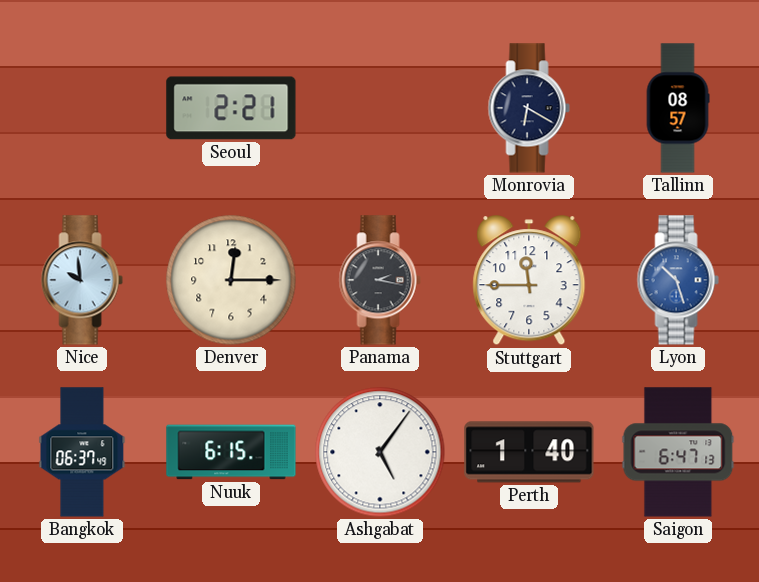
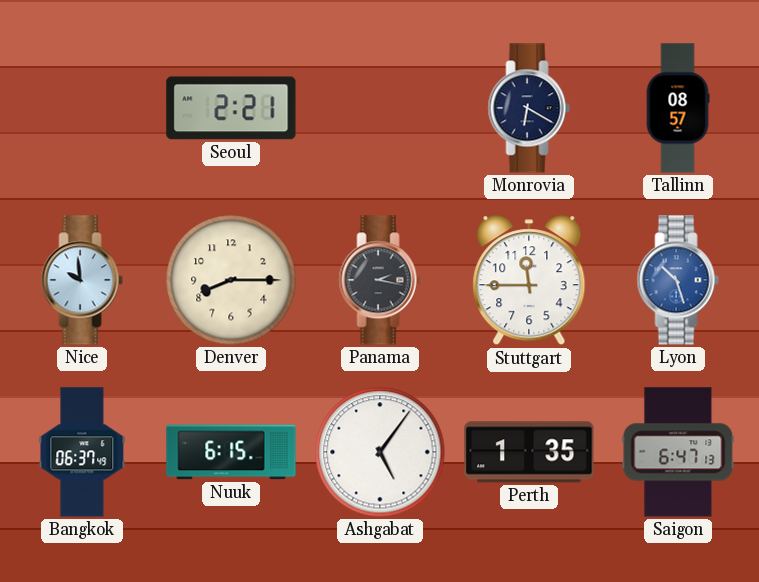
Denver: 12:15 -> 8:15
Perth: 1:40 -> 1:35
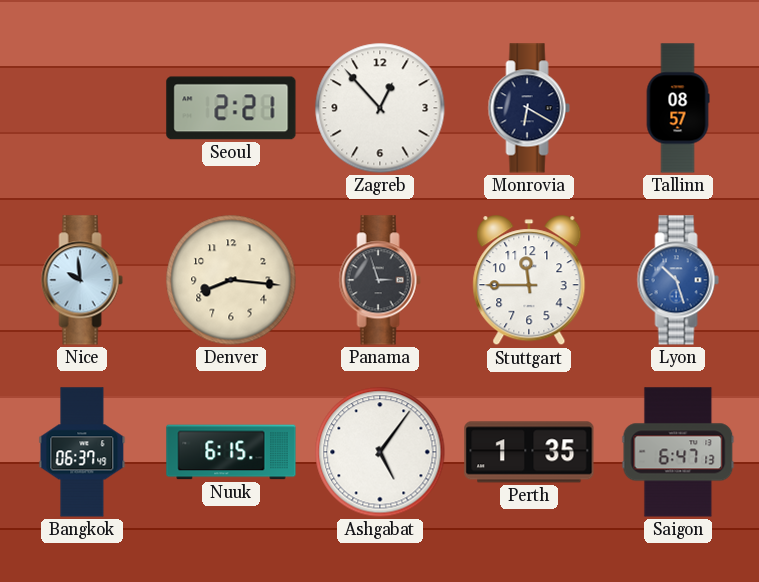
Zagreb: none -> 12:53
Denver: 8:15 -> 8:16
Panama: 2:17 -> 2:57
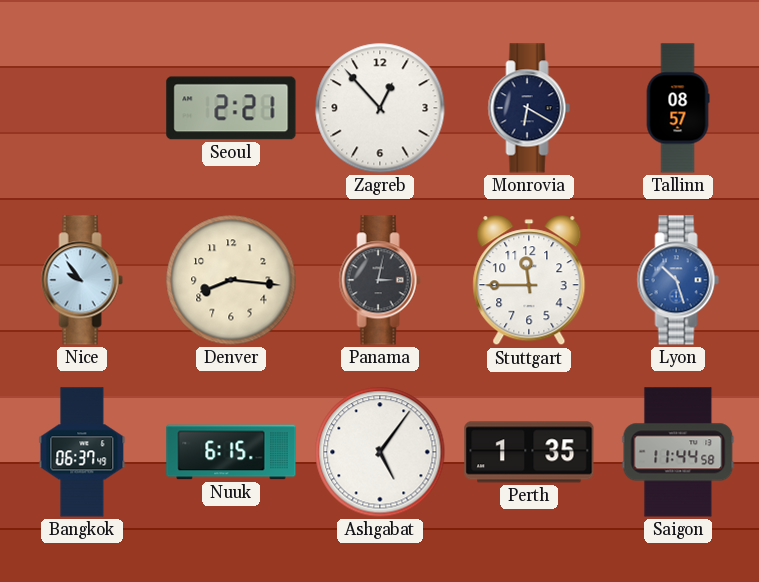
Nice: 9:59 -> 9:54
Panama: 2:57 -> 3:02
Saigon: 6:47 -> 11:44
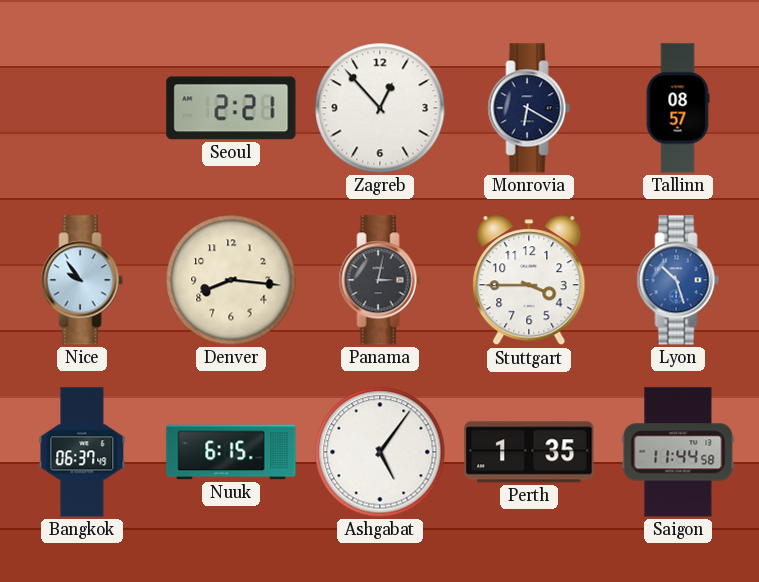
Stuttgart: 11:45 -> 3:45
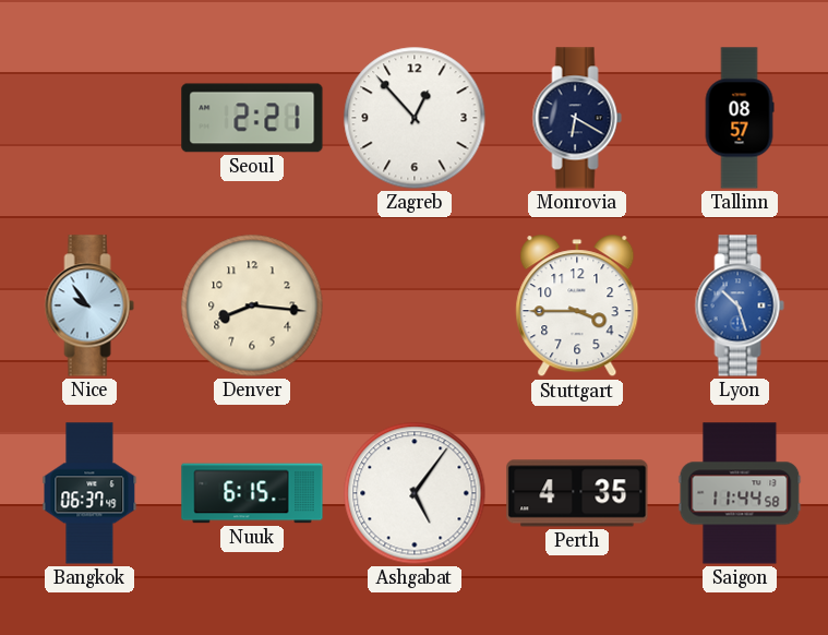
Panama: 3:02 -> none
Perth: 1:35 -> 4:35
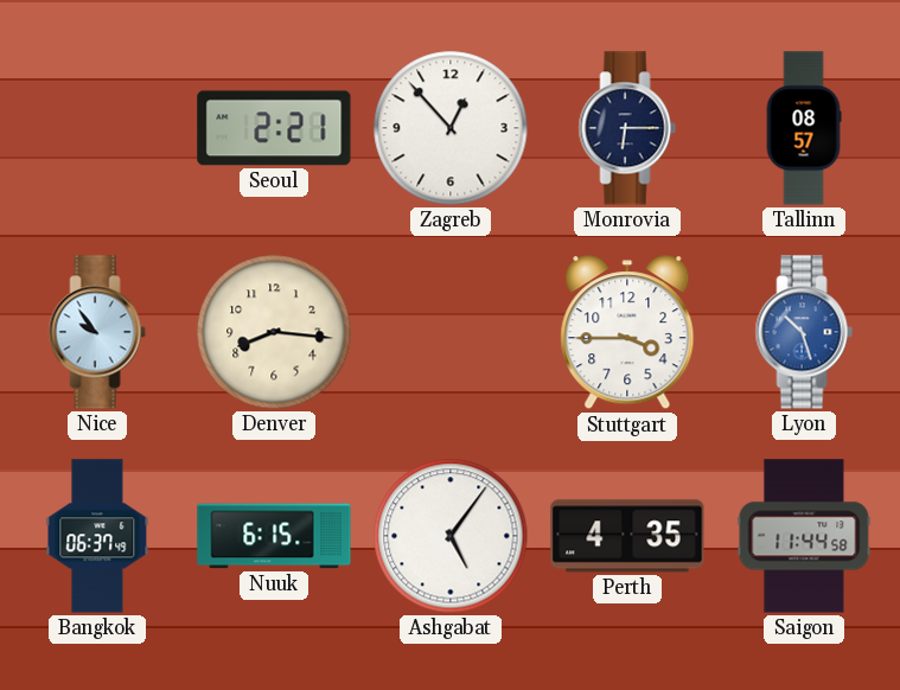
Monrovia: 6:20 -> 6:15
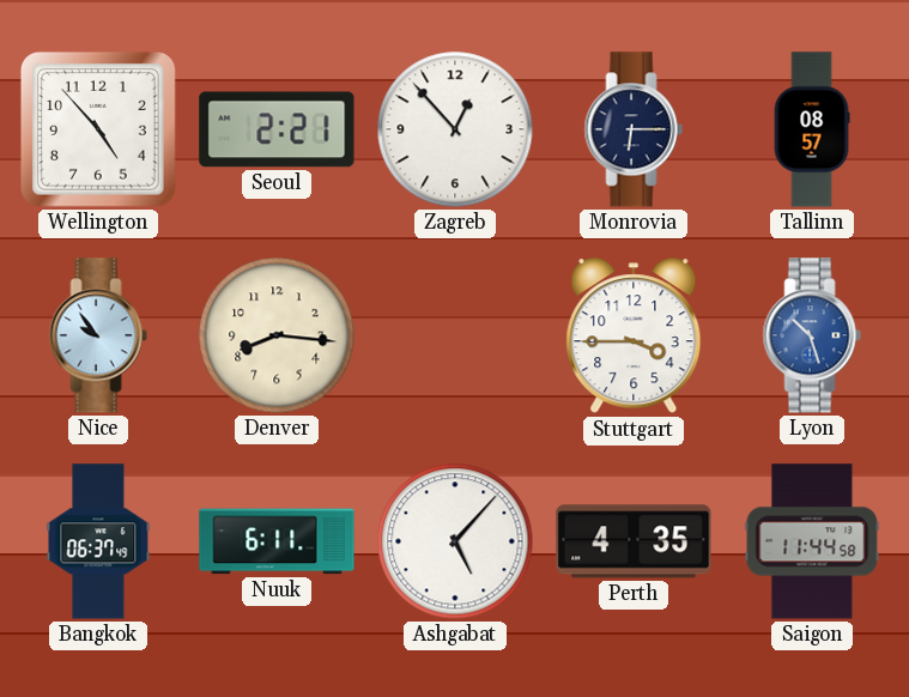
Wellington: none -> 4:53
Nuuk: 6:15 -> 6:11
Ashgabat: 5:06 -> 5:07
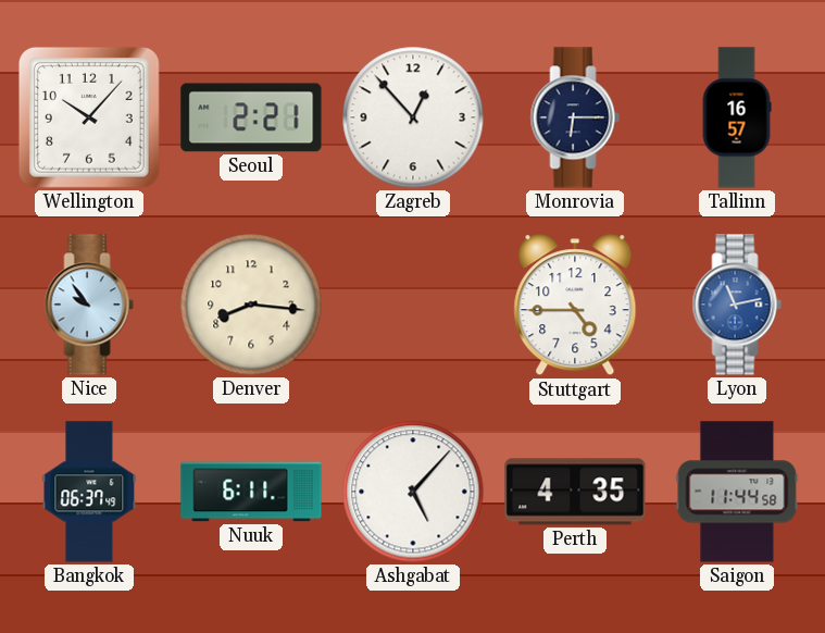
Wellington: 4:53 -> 10:07
Tallinn: 08:57 -> 16:57
Stuttgart: 3:45 -> 4:45
Lyon: 10:27 -> 11:13
